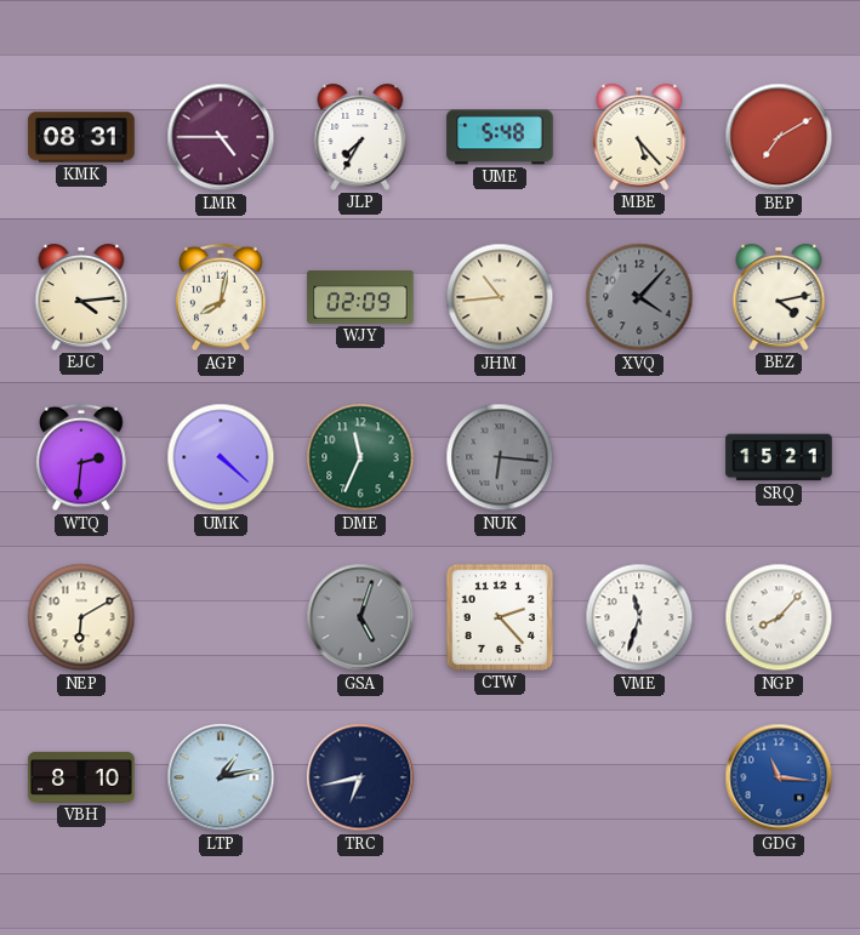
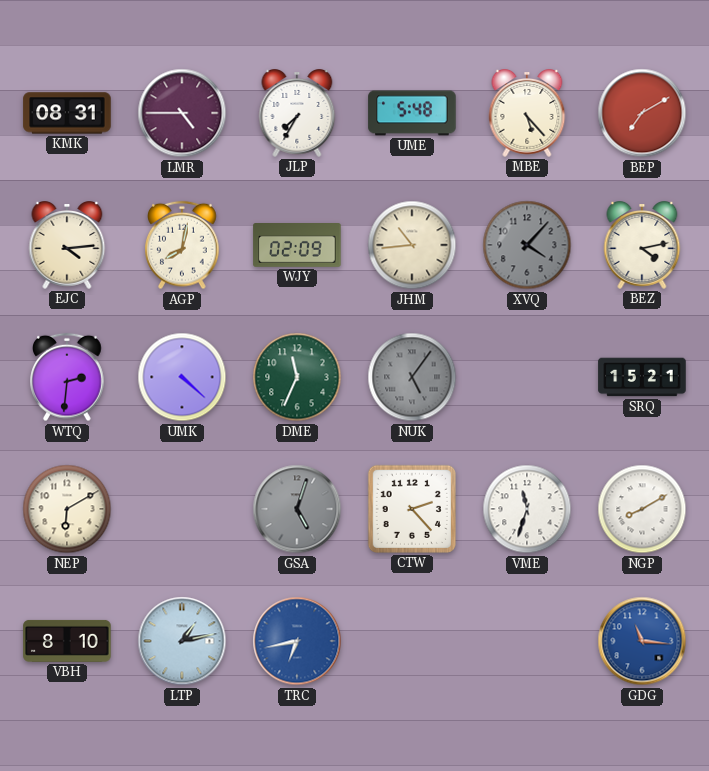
NUK: 6:16 -> 5:06
NGP: 8:07 -> 8:10
TRC dial: navy -> blue
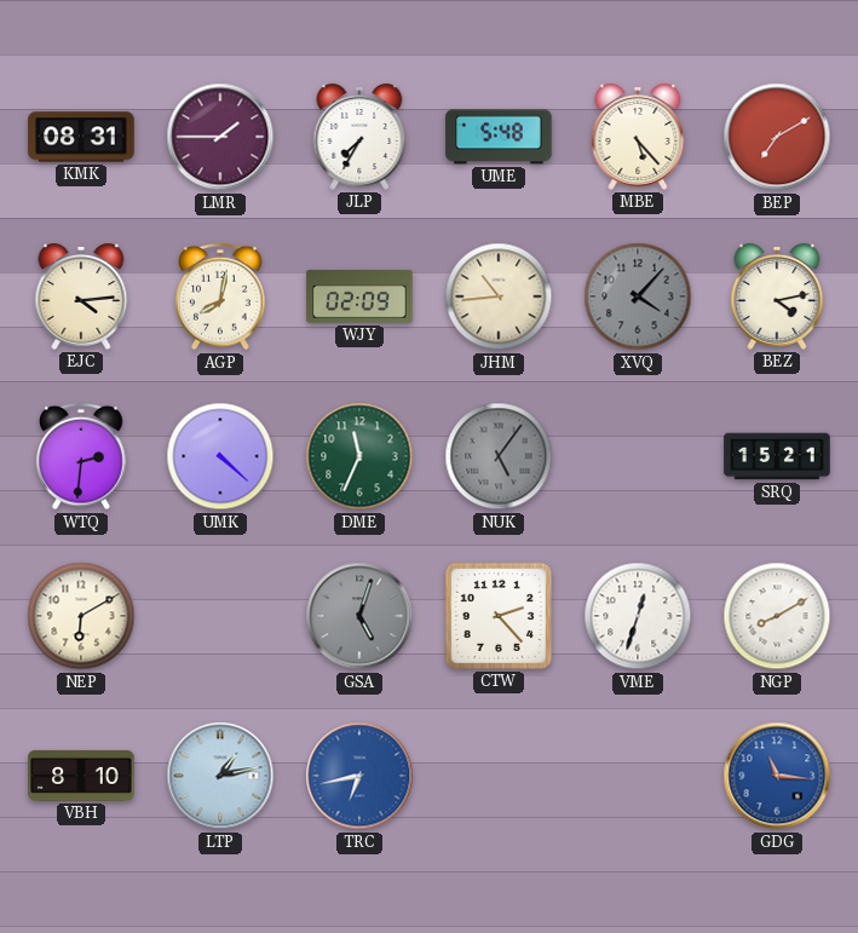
LMR: 4:45 -> 1:45
VME: 11:33 -> 12:33
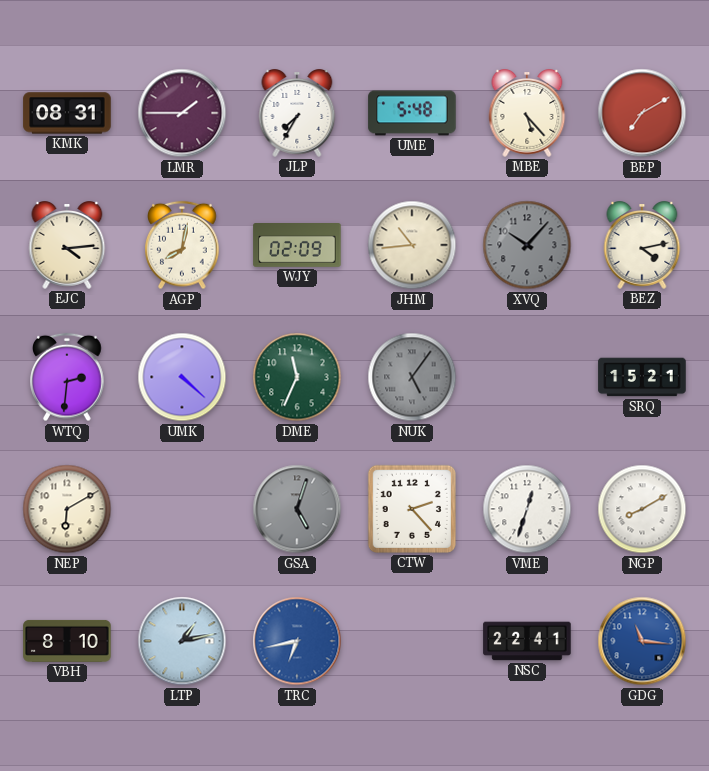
XVQ: 4:07 -> 10:07
NSC: none -> 22:41
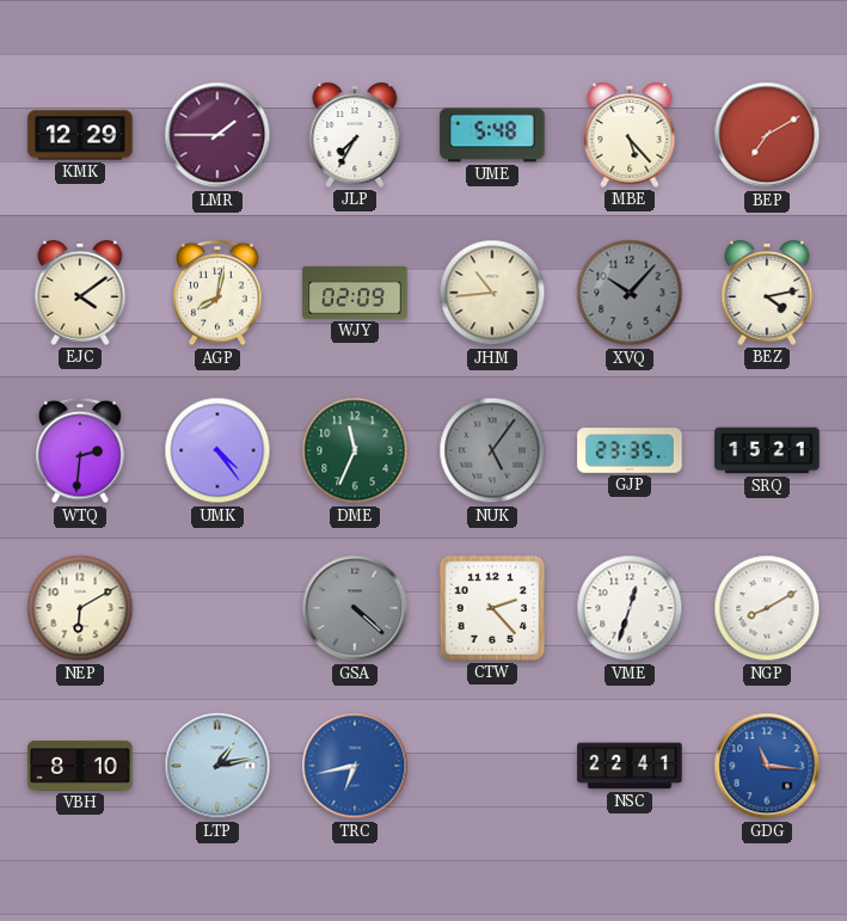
KMK: 08:31 -> 12:29
EJC: 4:14 -> 4:09
UMK: 4:22 -> 4:24
GJP: none -> 23:35
GSA: 5:03 -> 4:22
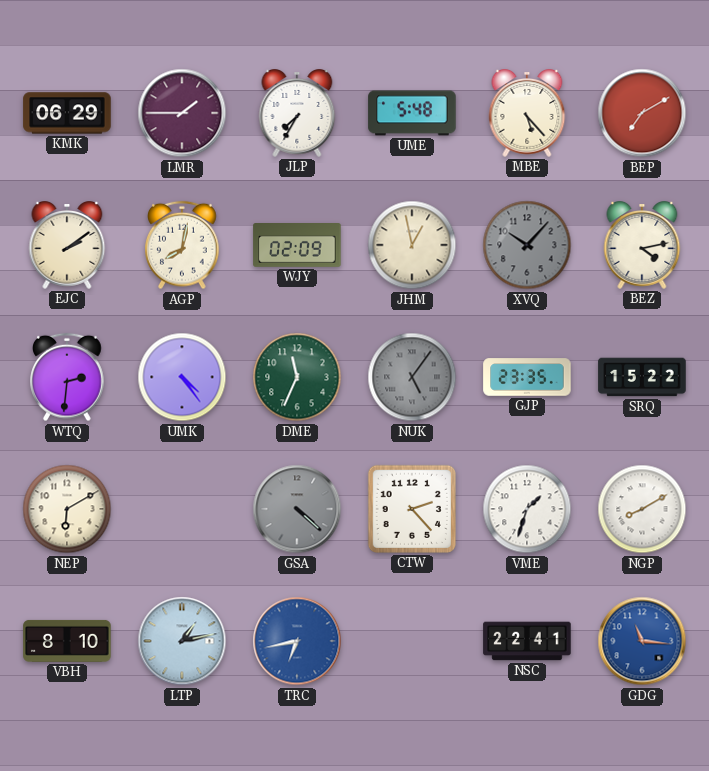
KMK: 12:29 -> 06:29
EJC: 4:09 -> 2:09
JHM: 10:44 -> 12:58
SRQ: 15:21 -> 15:22
VME: 12:33 -> 1:33
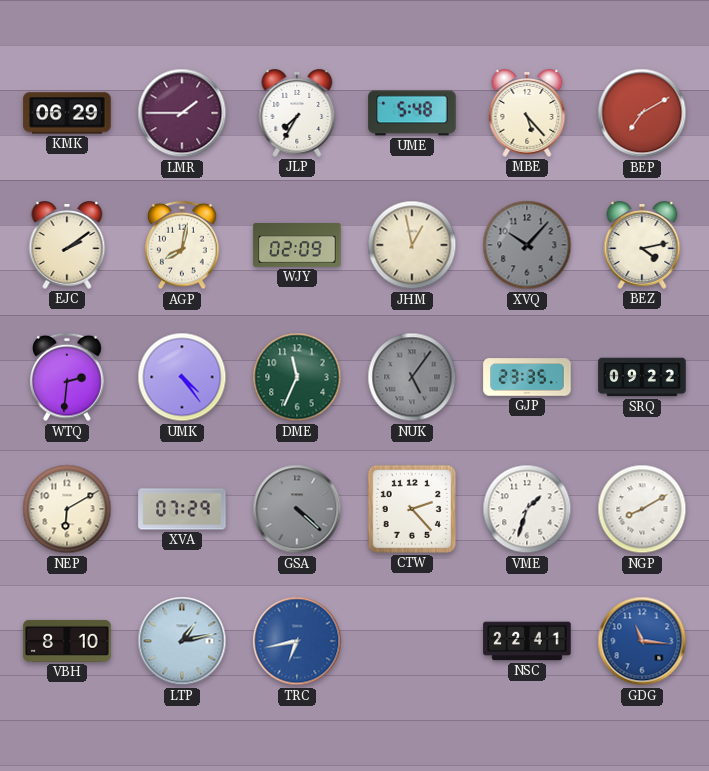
SRQ: 15:22 -> 09:22
XVA: none -> 07:29
